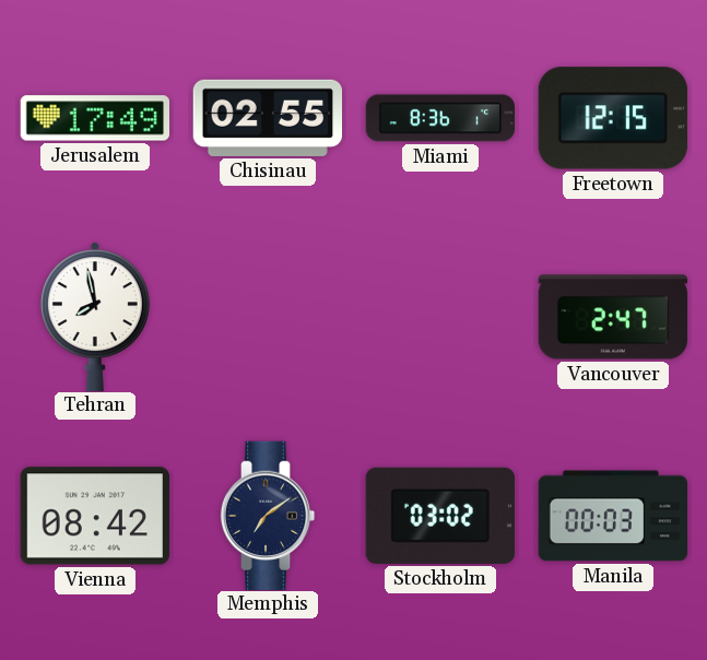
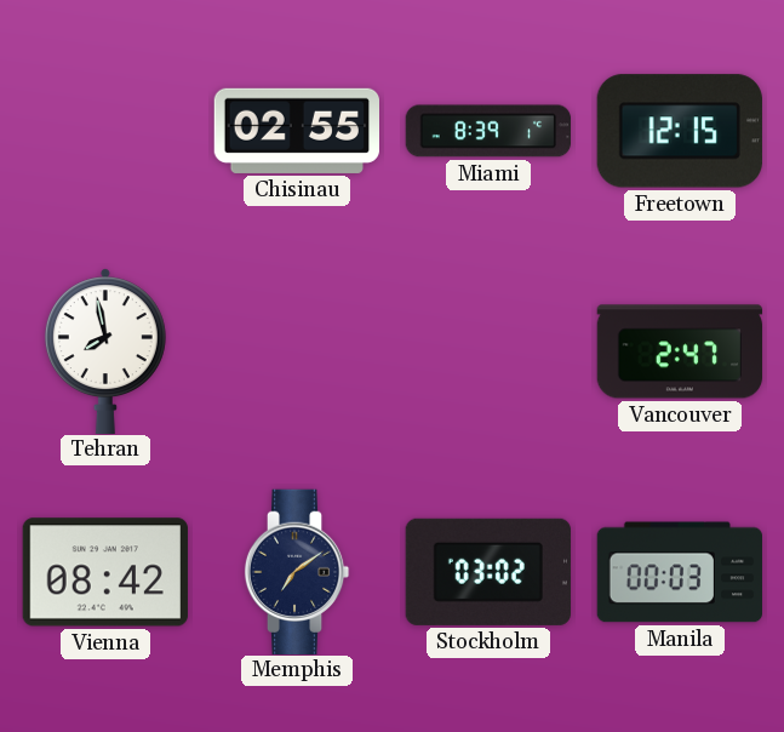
Jerusalem: 17:49 -> none
Miami: 8:36 -> 8:39
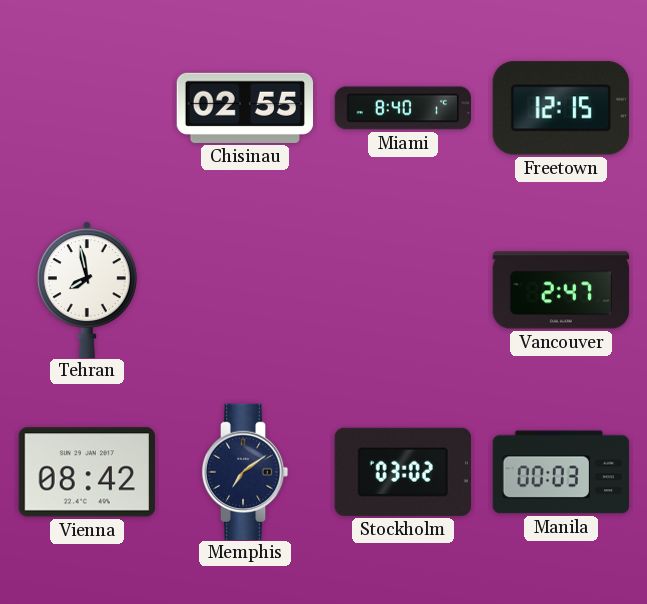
Miami: 8:39 -> 8:40
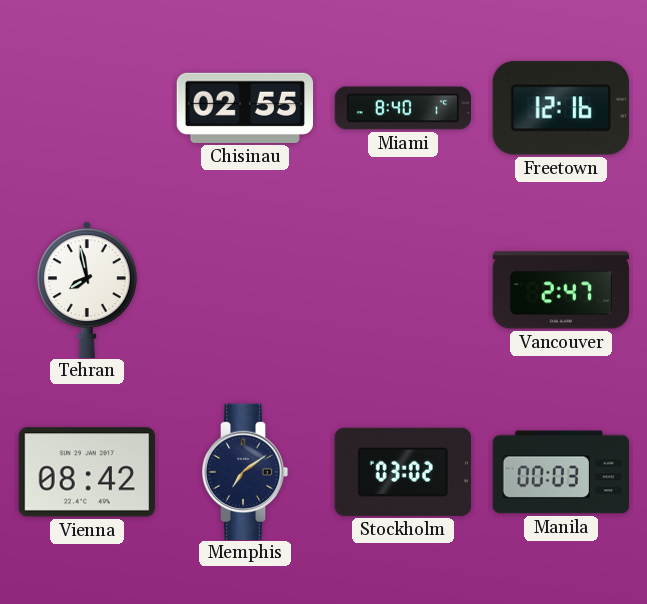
Freetown: 12:15 -> 12:16
